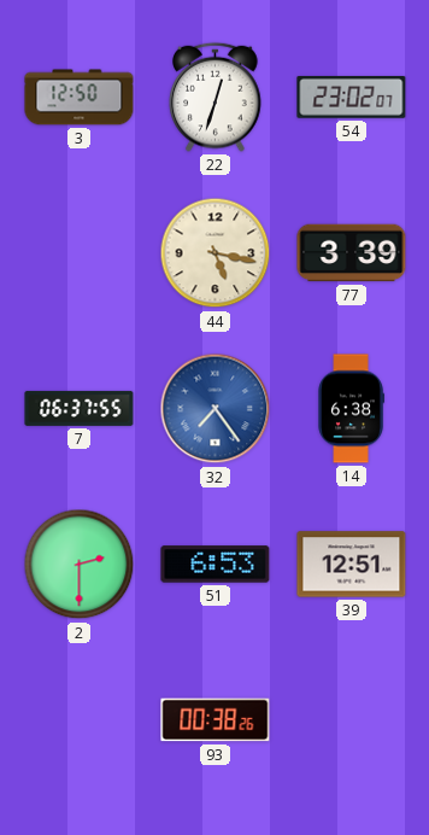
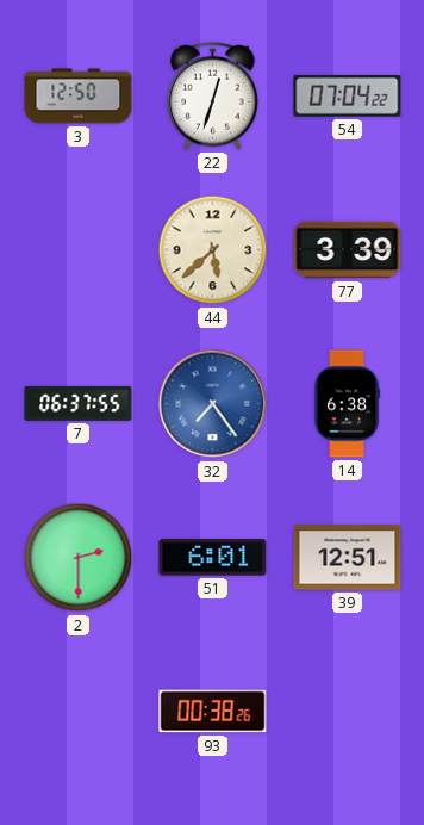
54: 23:02 -> 07:04
44: 5:17 -> 5:38
51: 6:53 -> 6:01
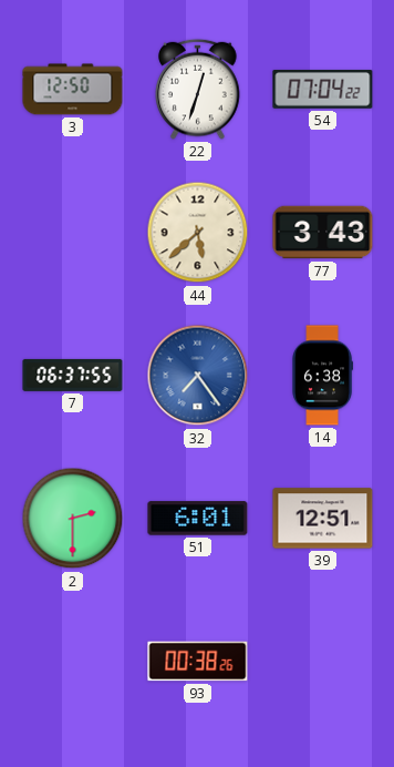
77: 3:39 -> 3:43
